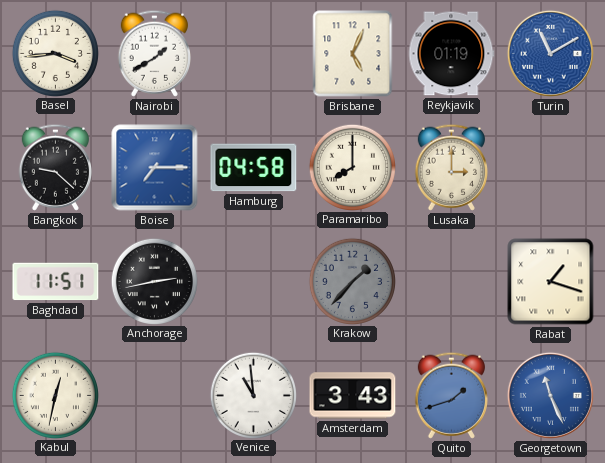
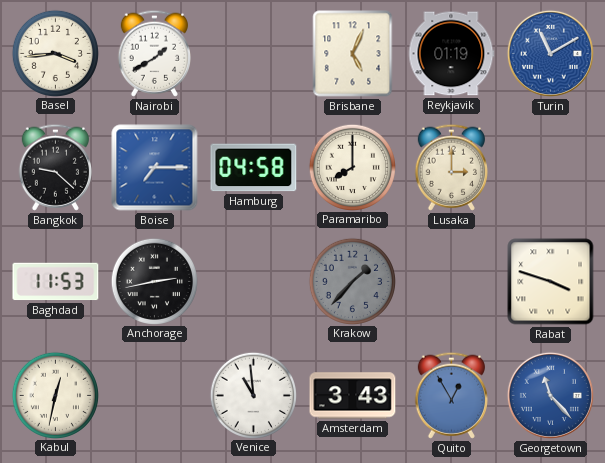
Baghdad: 11:51 -> 11:53
Rabat: 1:18 -> 3:48
Quito: 1:42 -> 12:55
Georgetown: 11:26 -> 11:23
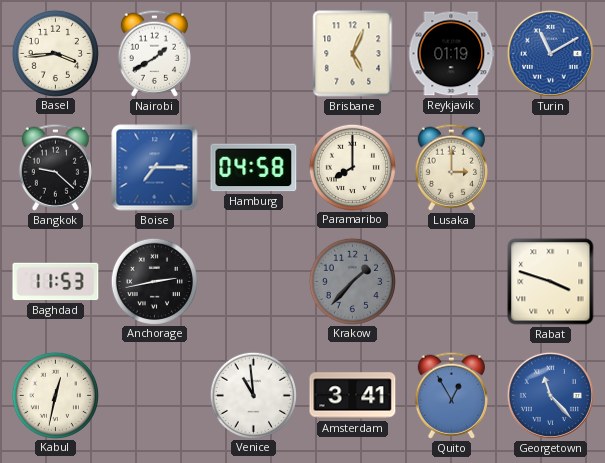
Amsterdam: 3:43 -> 3:41
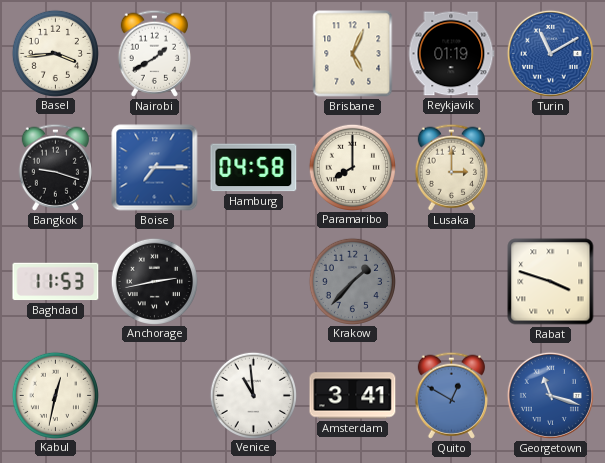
Bangkok: 9:22 -> 9:18
Quito: 12:55 -> 12:50
Georgetown: 11:23 -> 11:18
